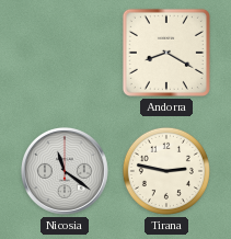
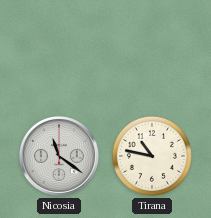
Andorra: 8:20 -> none
Tirana: 2:47 -> 10:47
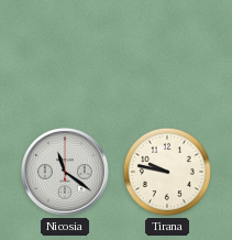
Tirana: 10:47 -> 9:47
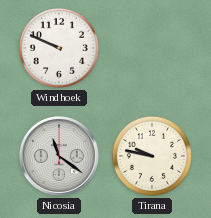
Windhoek: none -> 9:49
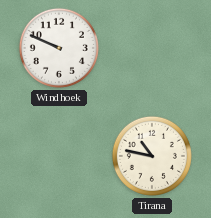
Nicosia: 11:21 -> none
Tirana: 9:47 -> 10:47
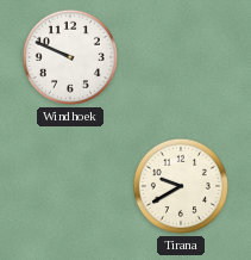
Tirana: 10:47 -> 9:40
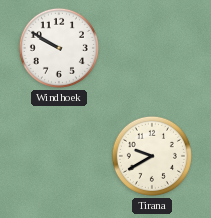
Windhoek: 9:49 -> 9:50
